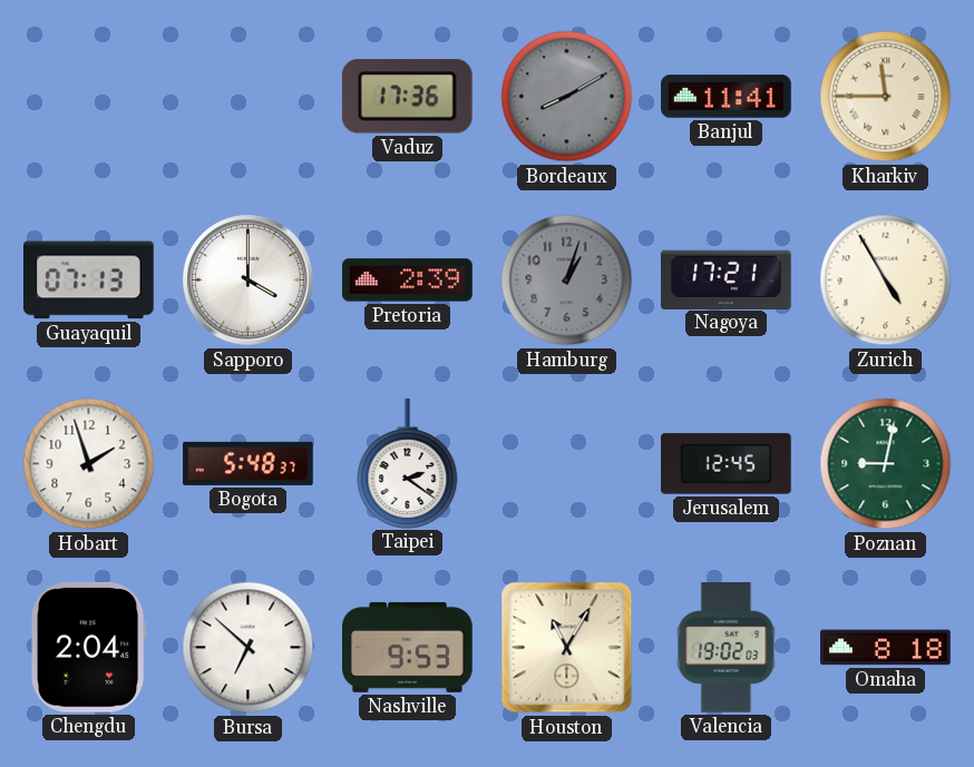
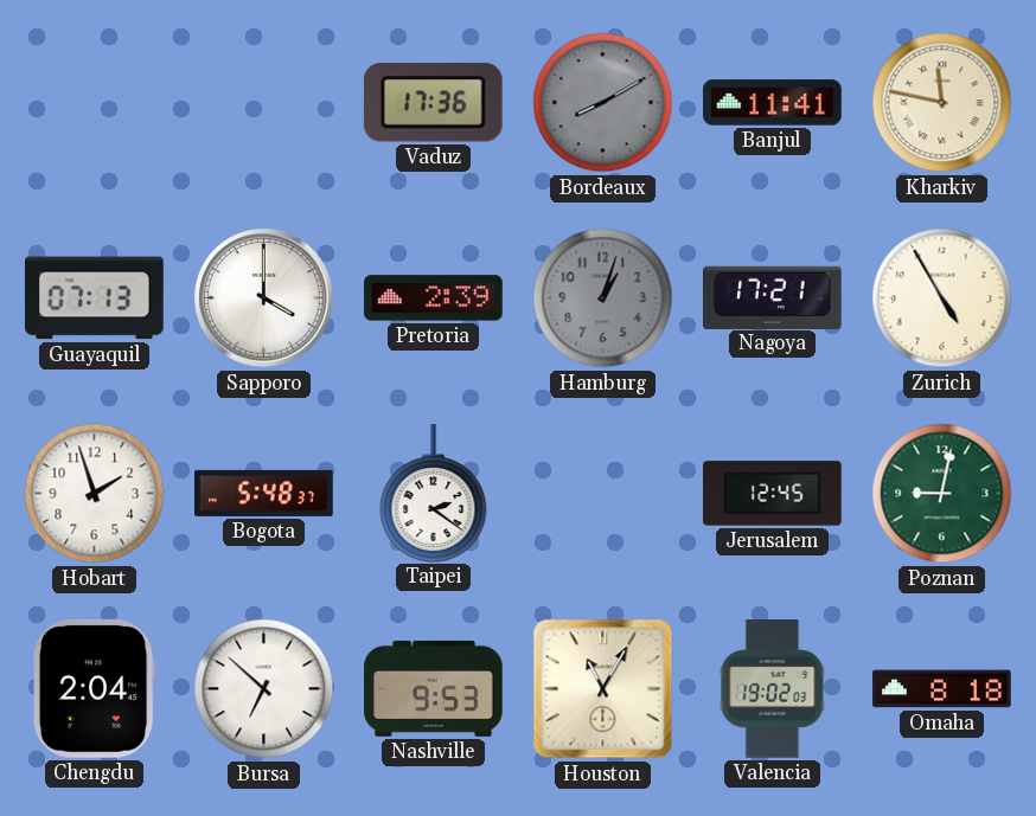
Kharkiv: 11:45 -> 11:47
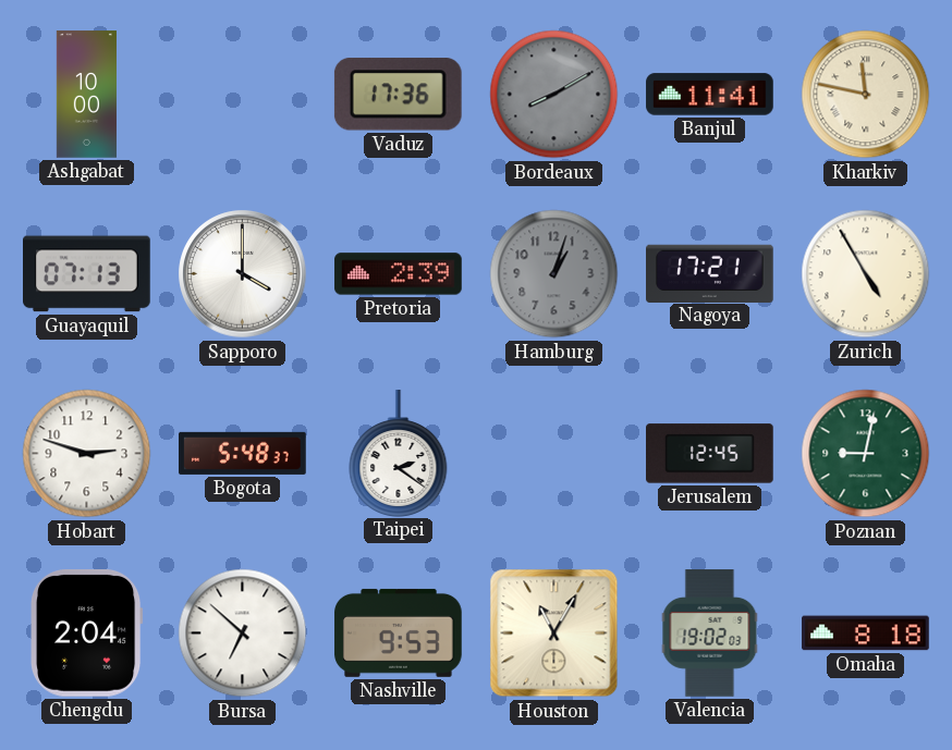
Ashgabat: none -> 10:00
Hobart: 1:57 -> 2:48
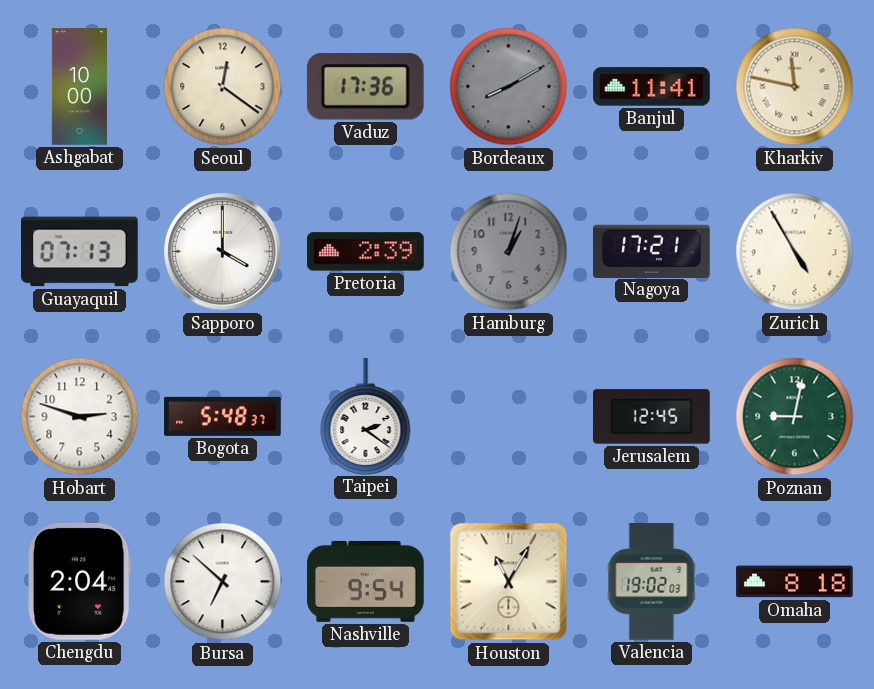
Seoul: none -> 12:21
Nashville: 9:53 -> 9:54
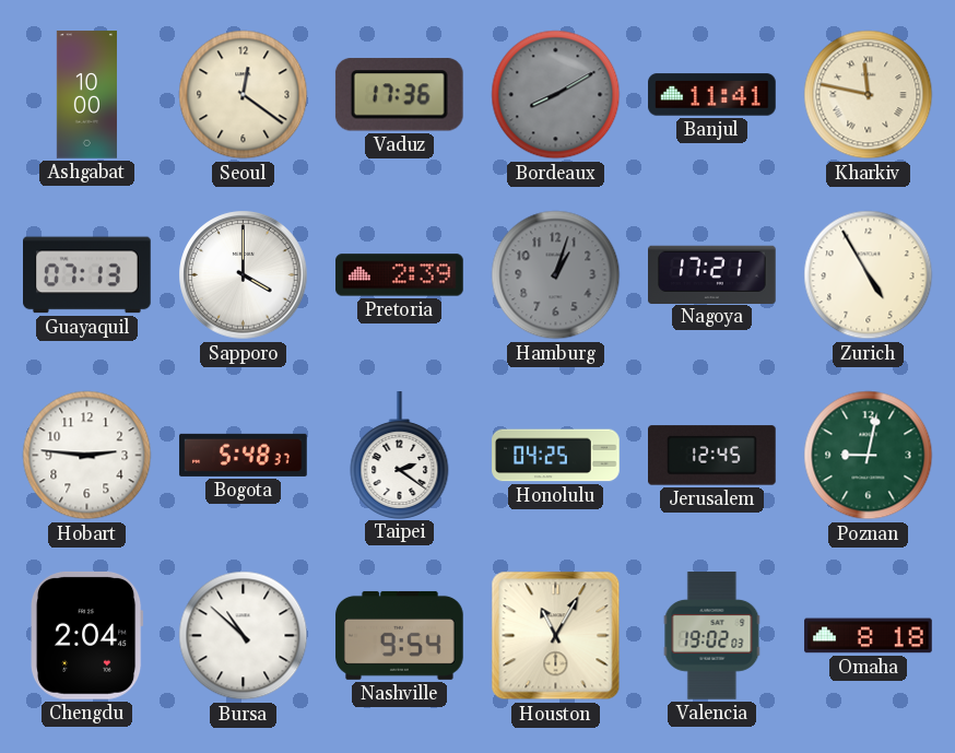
Hobart: 2:48 -> 2:46
Honolulu: none -> 04:25
Bursa: 6:52 -> 10:52
